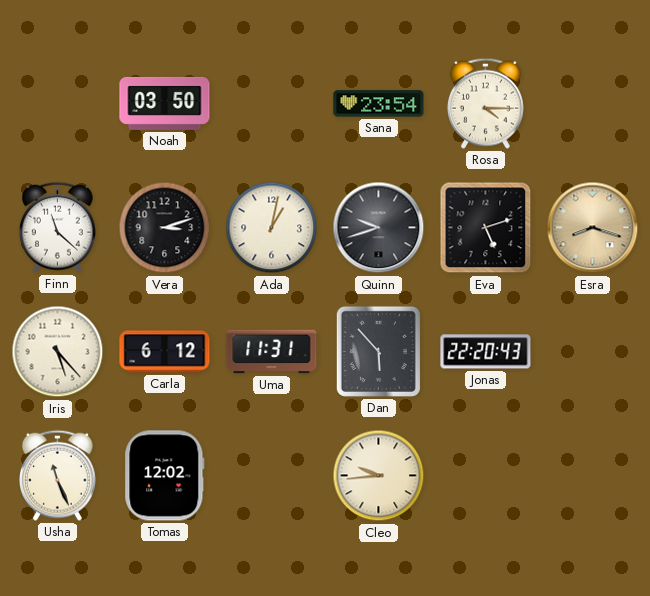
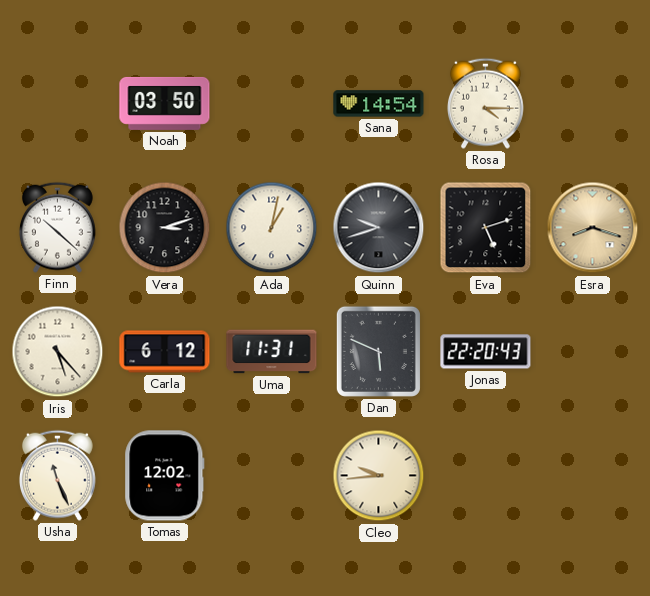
Sana: 23:54 -> 14:54
Finn: 11:22 -> 10:22
Dan: 5:53 -> 5:49
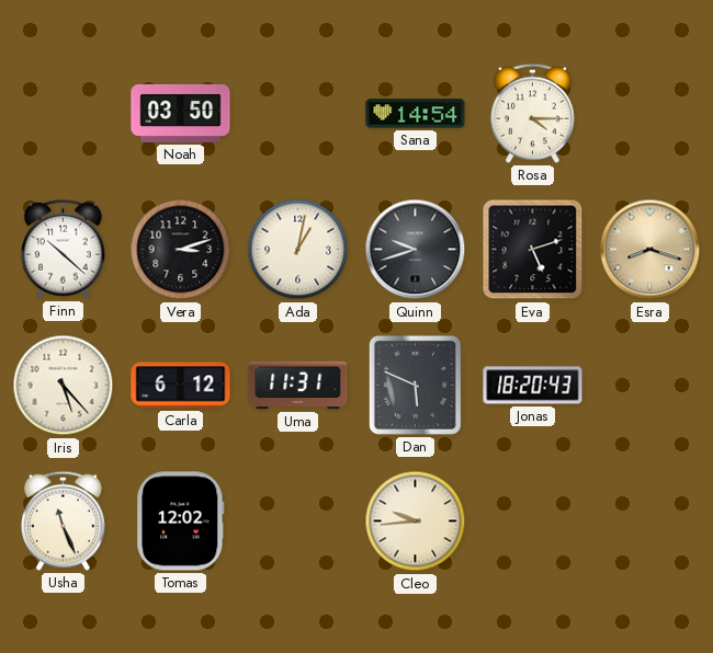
Jonas: 22:20 -> 18:20
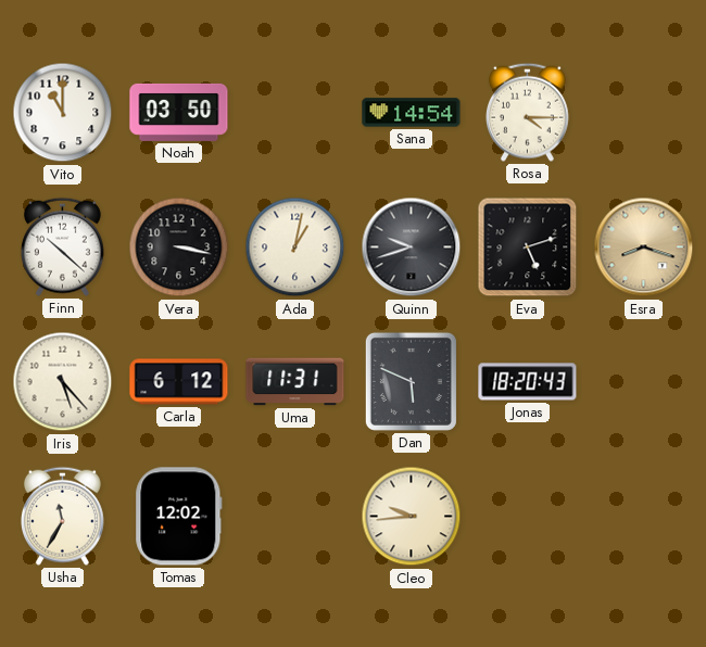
Vito: none -> 11:00
Vera: 3:12 -> 3:17
Usha: 11:26 -> 11:35
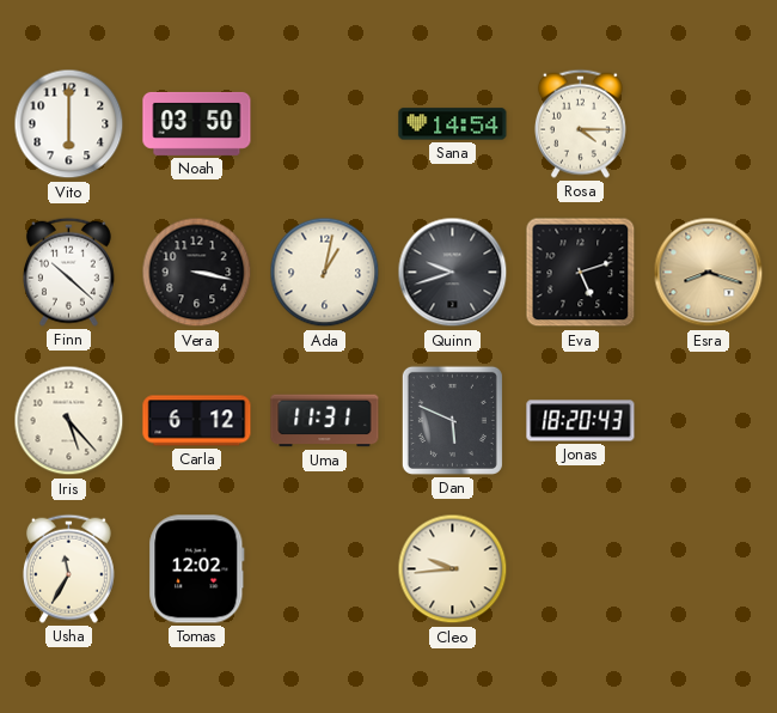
Vito: 11:00 -> 6:00
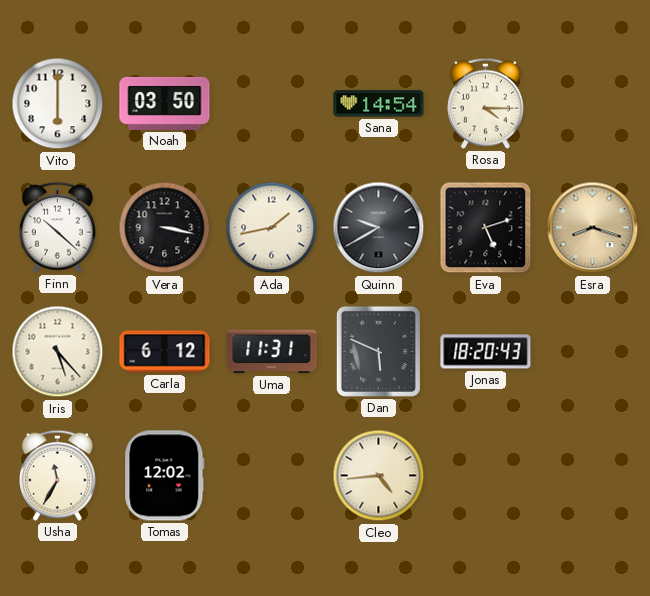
Ada: 1:02 -> 1:43
Quinn: 9:42 -> 9:40
Cleo: 9:44 -> 4:44
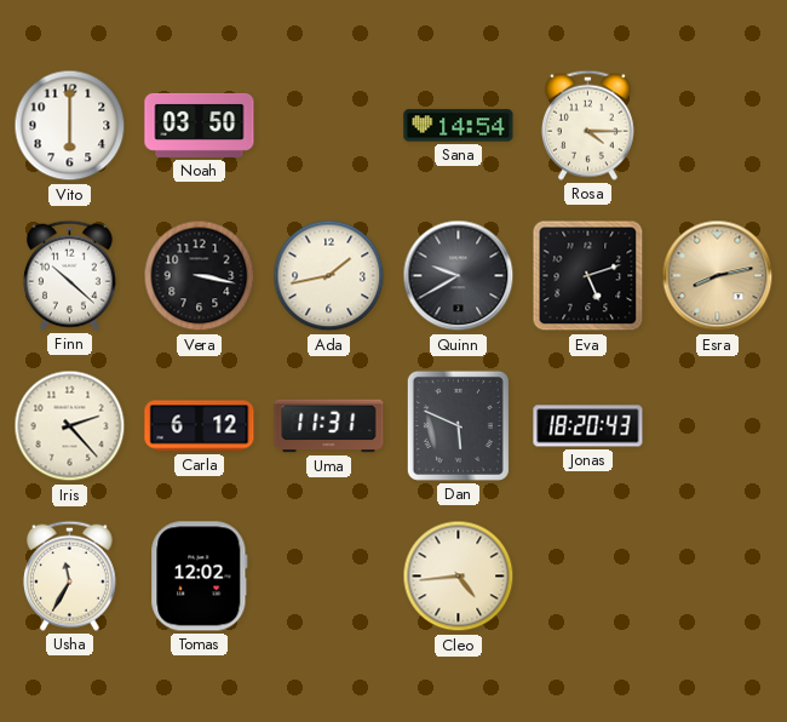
Esra: 8:18 -> 8:13
Iris: 5:23 -> 2:23
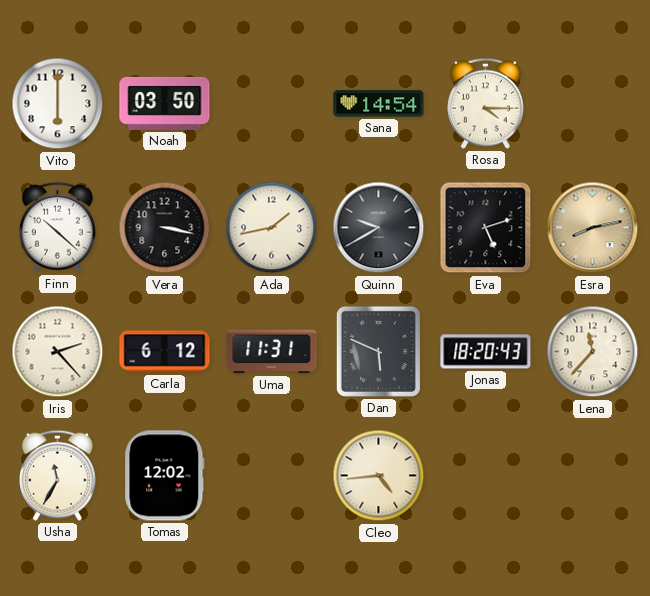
Lena: none -> 11:37
